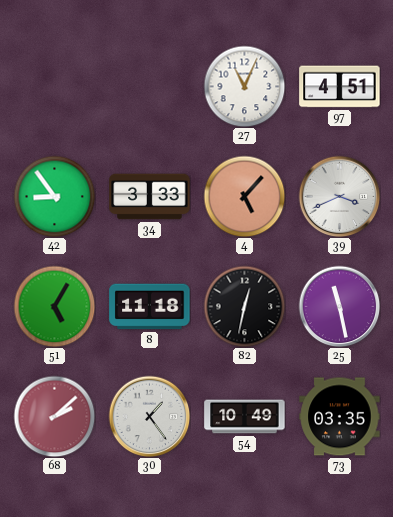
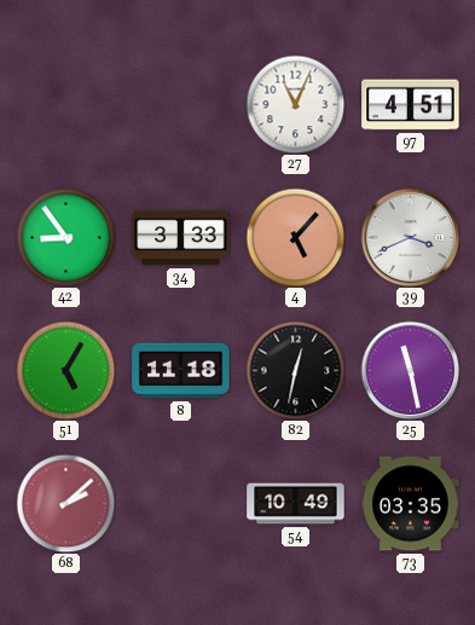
30: 1:24 -> none
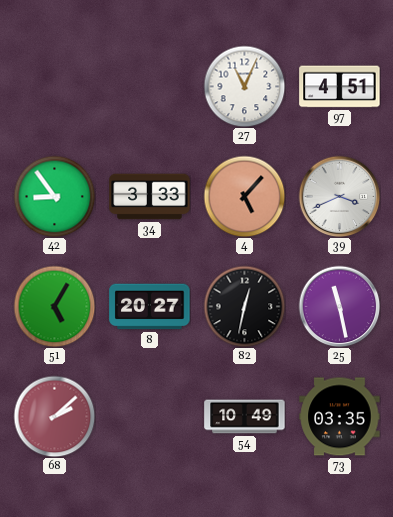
8: 11:18 -> 20:27
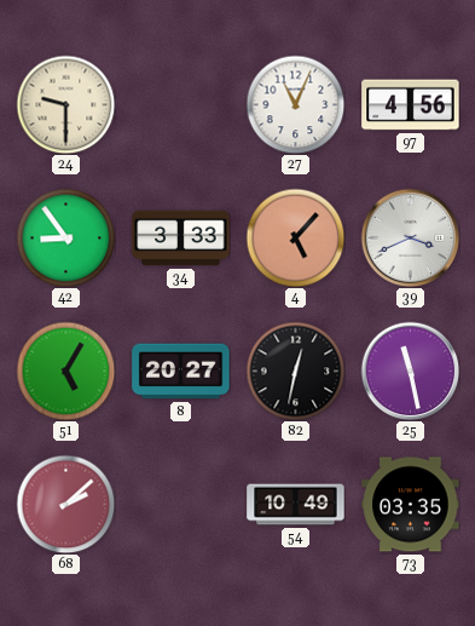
24: none -> 9:30
97: 4:51 -> 4:56
